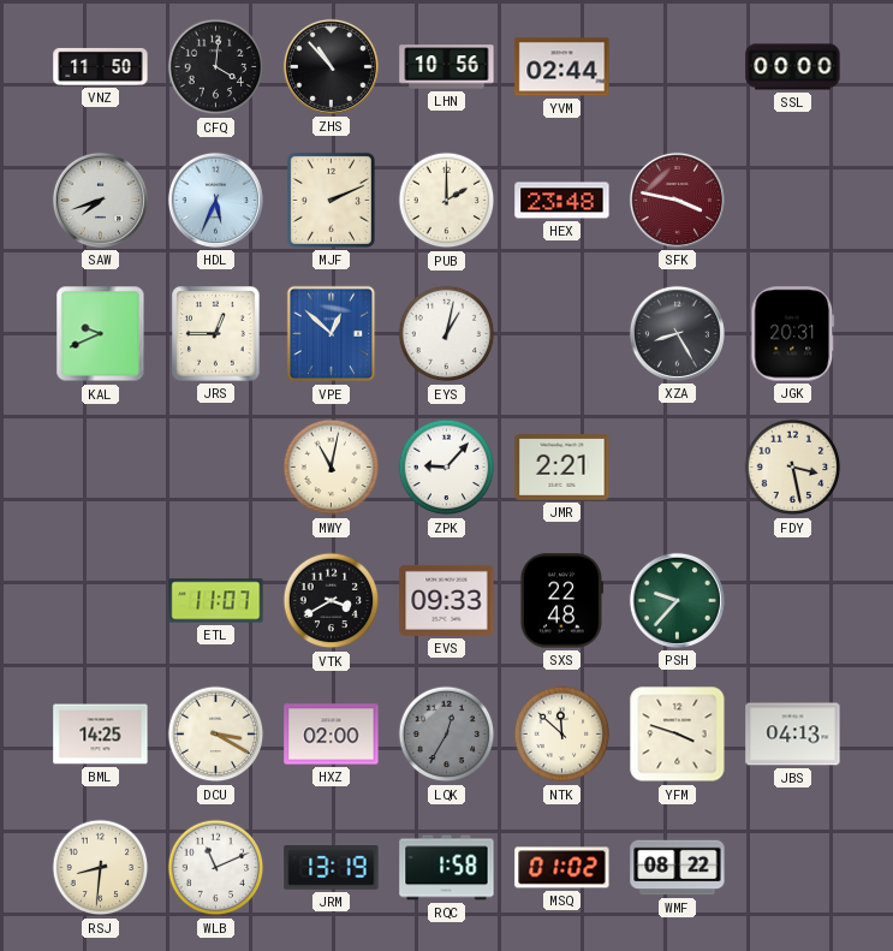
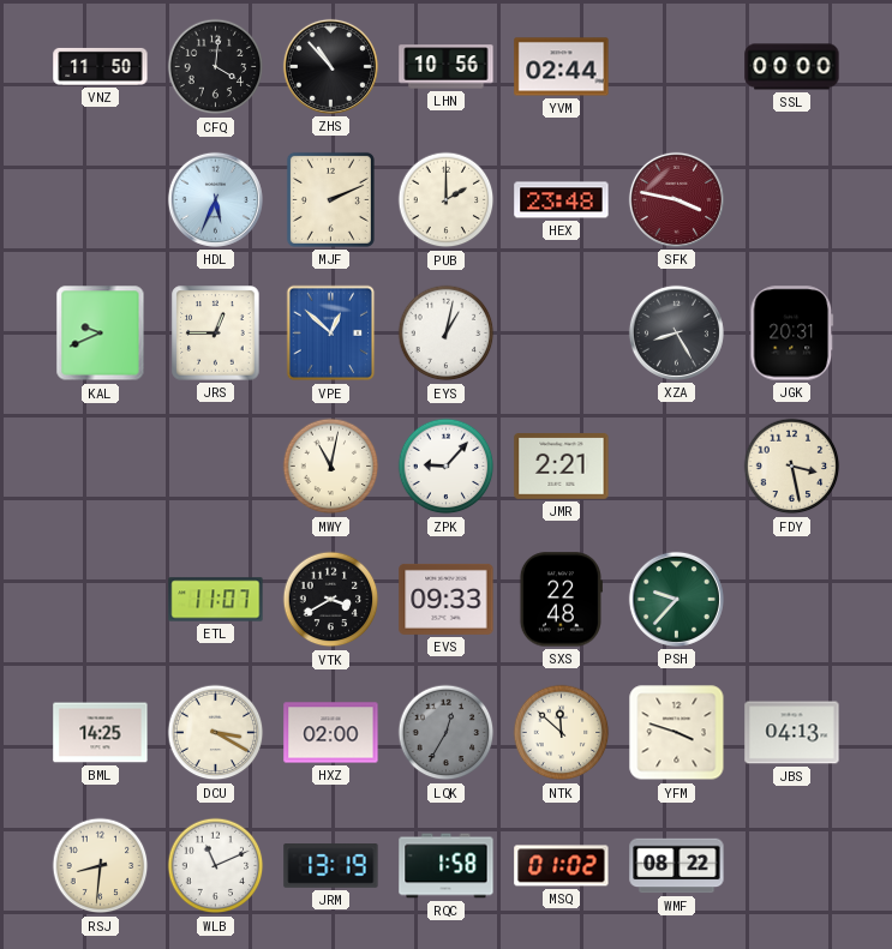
SAW: 7:42 -> none
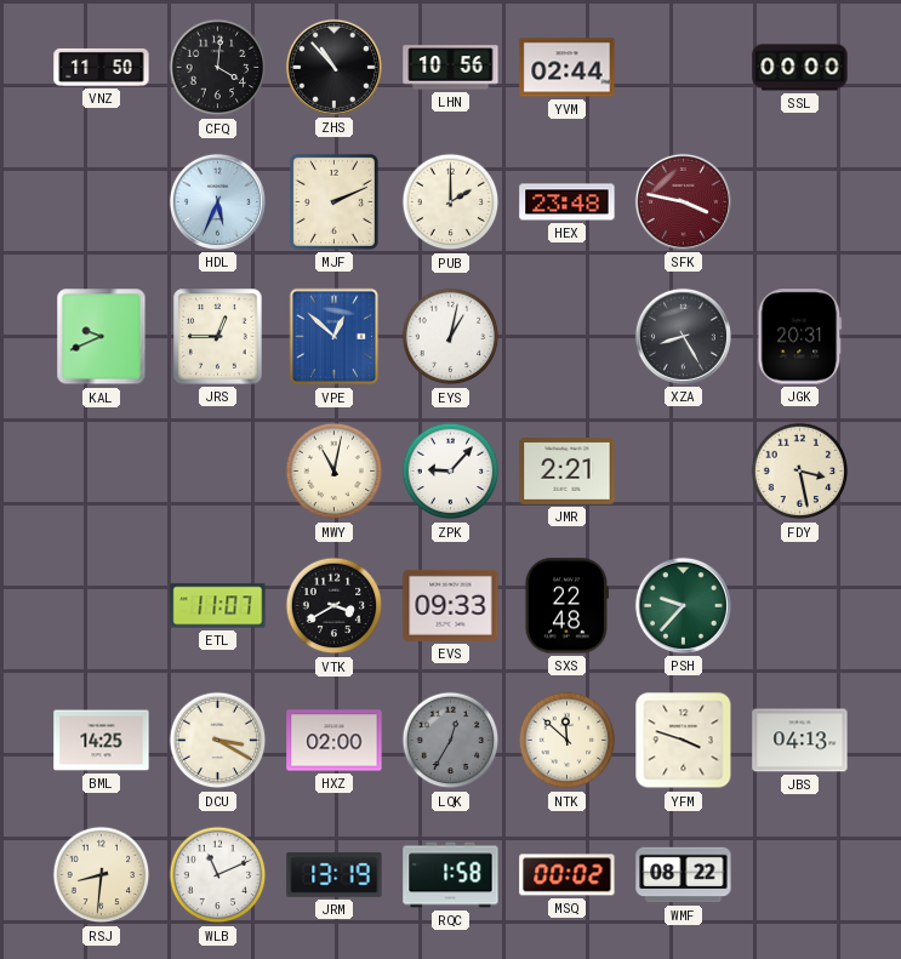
MSQ: 01:02 -> 00:02
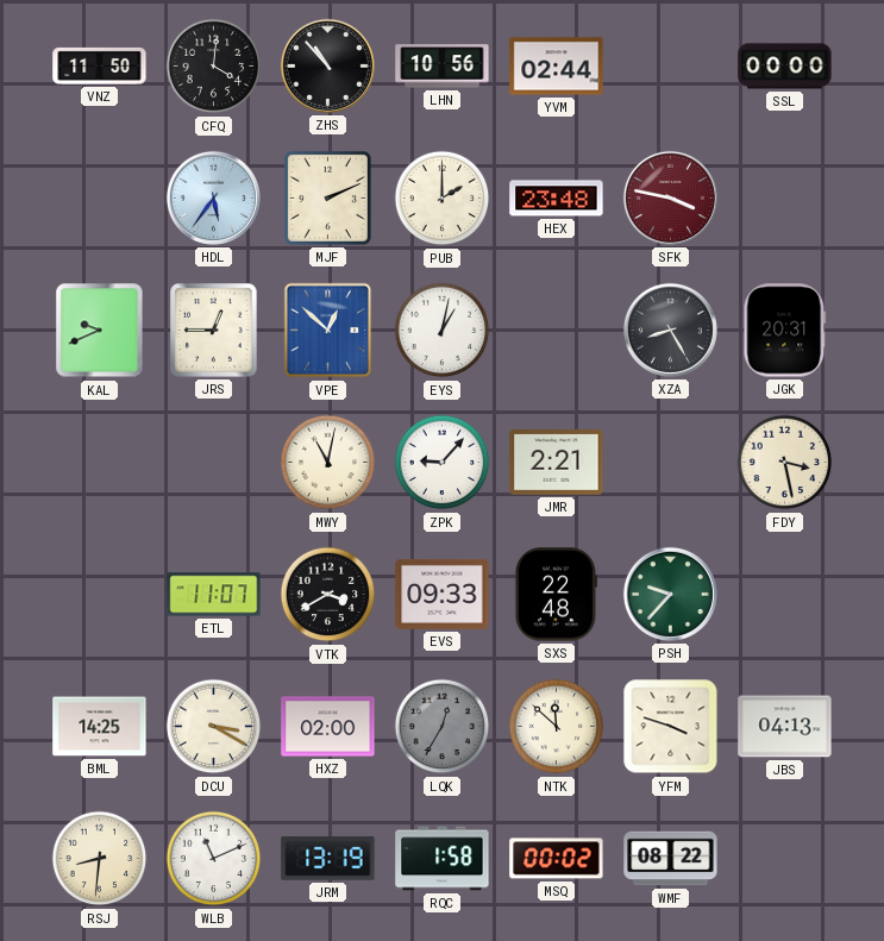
HDL: 5:34 -> 5:36
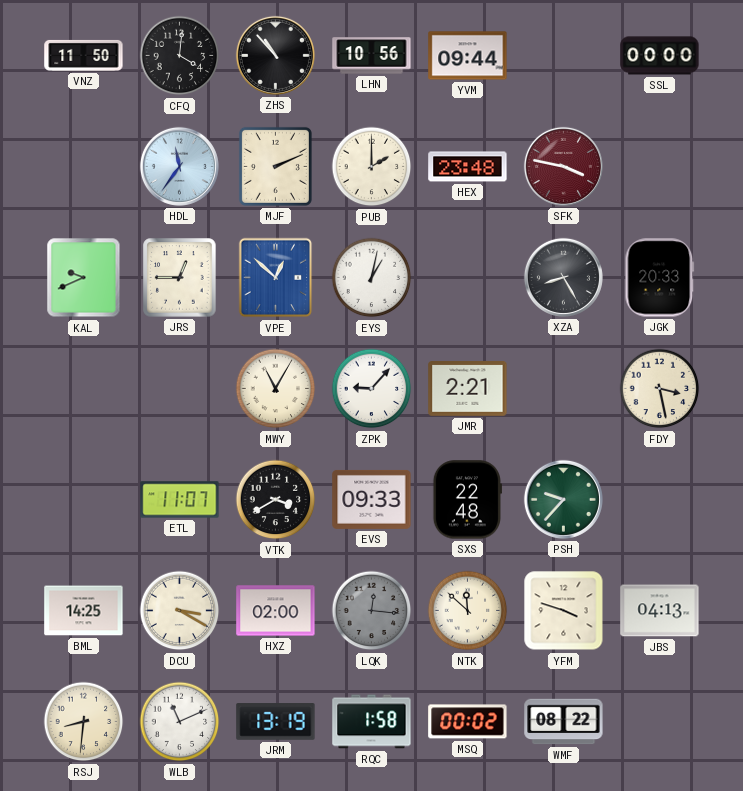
YVM: 02:44 -> 09:44
HDL: 5:36 -> 11:36
JGK: 20:31 -> 20:33
MWY: 11:02 -> 11:05
LQK: 12:35 -> 12:16
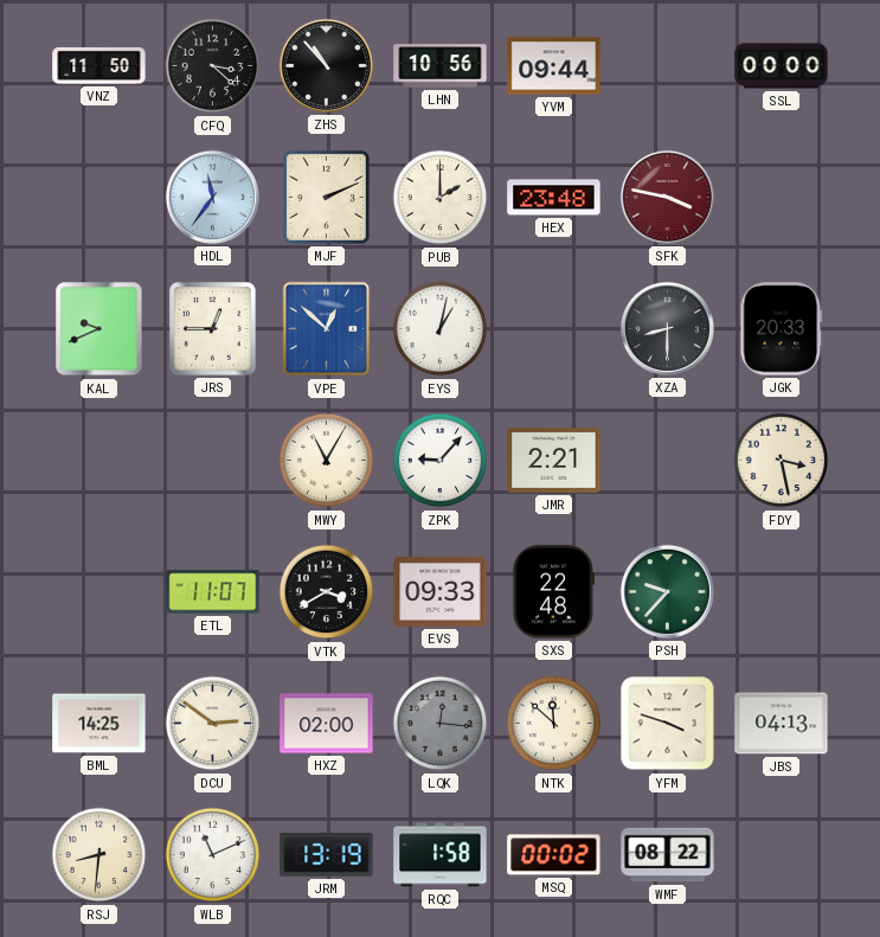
CFQ: 4:01 -> 3:22
XZA: 8:25 -> 8:30
DCU: 3:20 -> 2:51
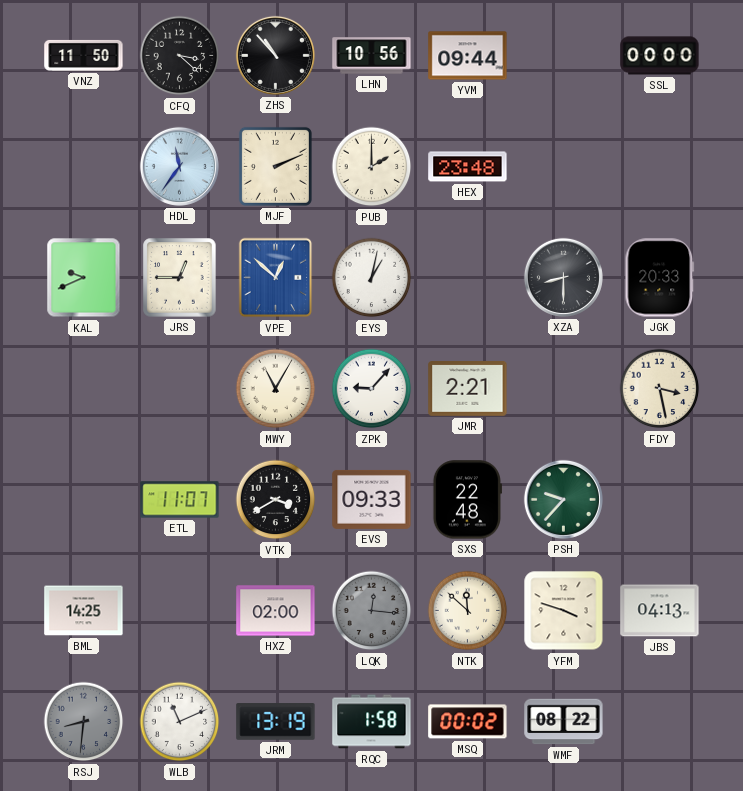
SFK: 3:47 -> none
DCU: 2:51 -> none
RSJ dial: cream -> grey
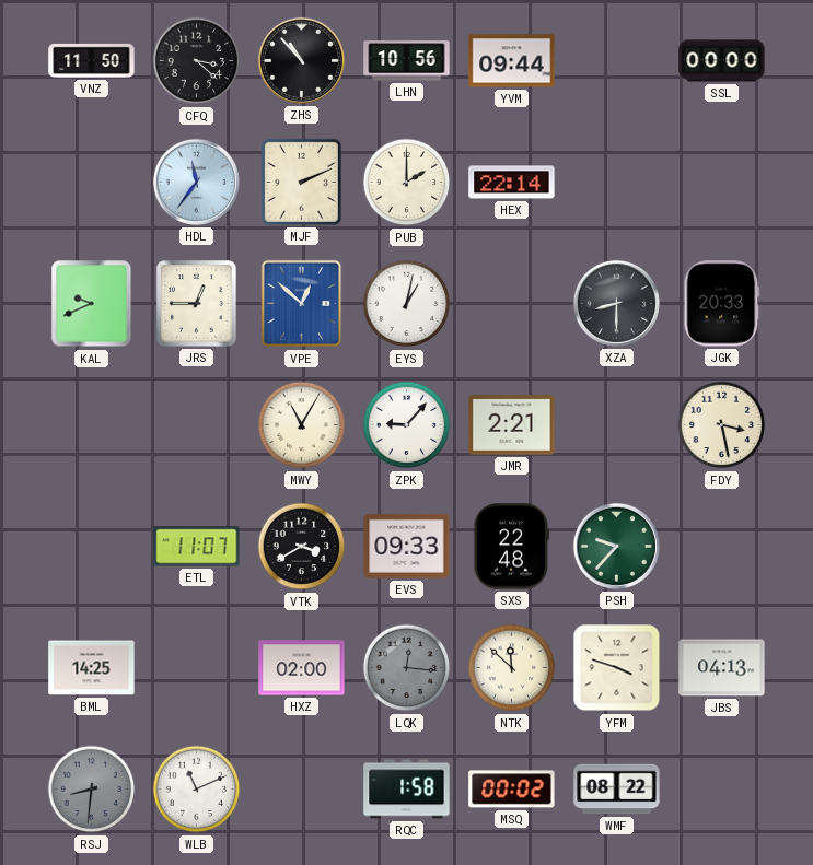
HEX: 23:48 -> 22:14
JRM: 13:19 -> none
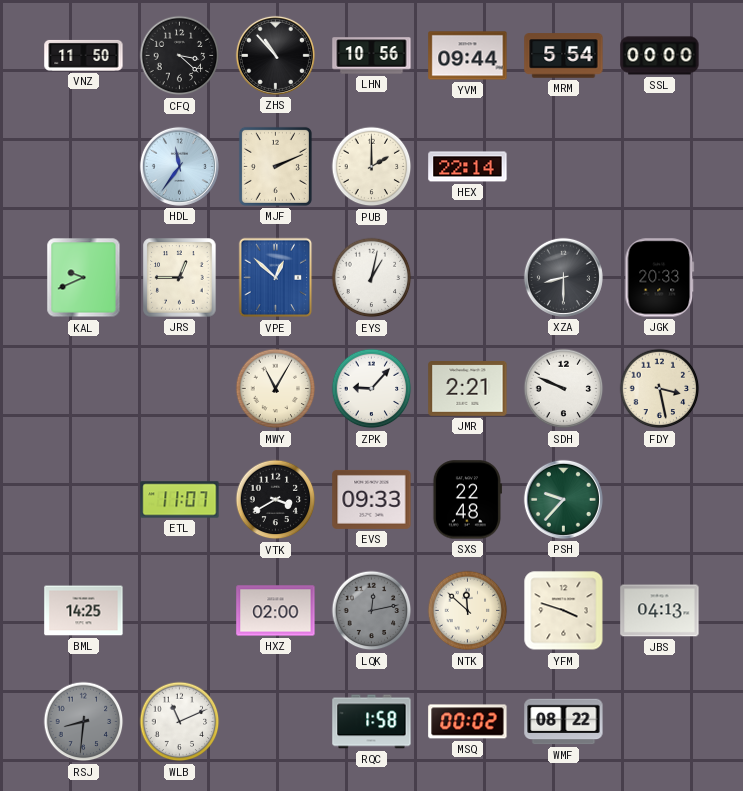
MRM: none -> 5:54
SDH: none -> 9:49
LQK: 12:16 -> 12:13
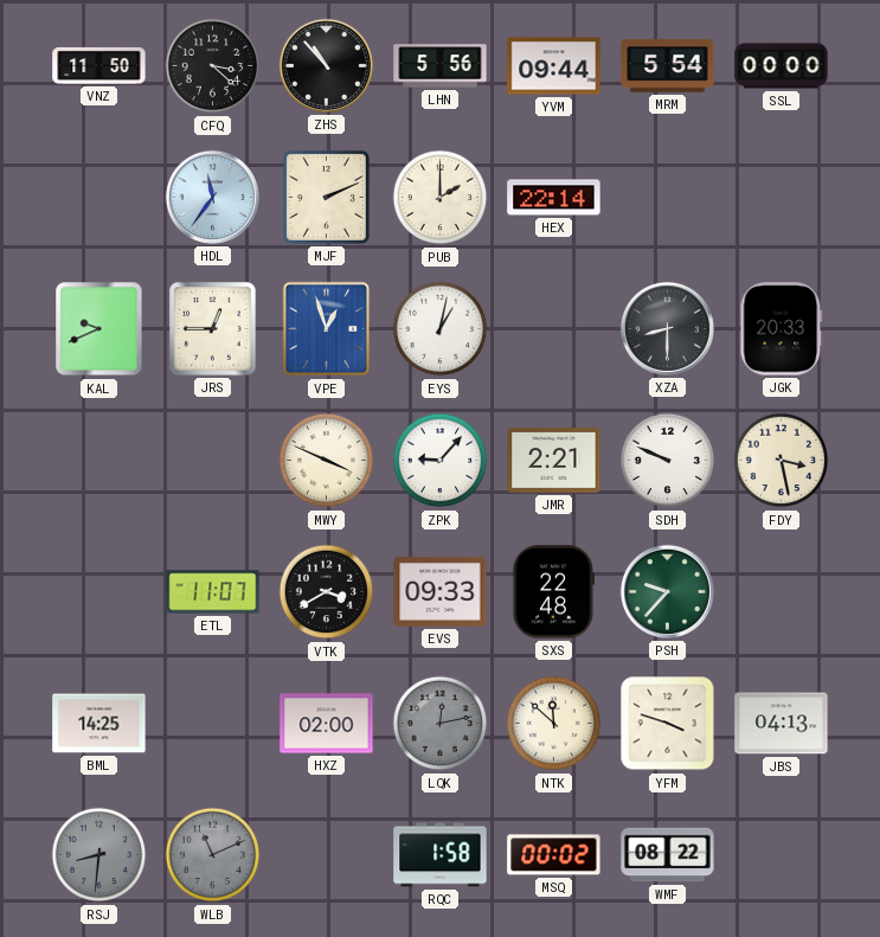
LHN: 10:56 -> 5:56
VPE: 12:52 -> 12:57
MWY: 11:05 -> 3:49
WLB dial: white -> grey
